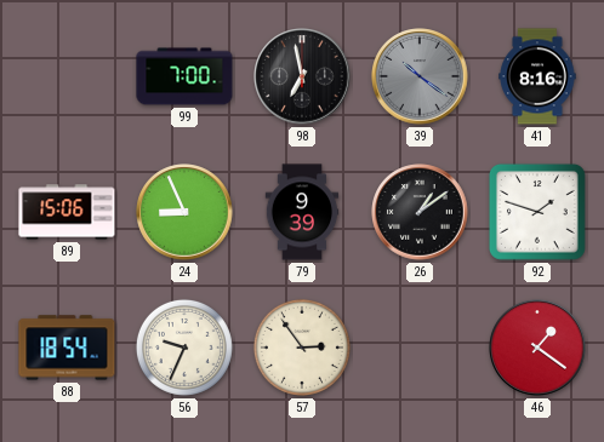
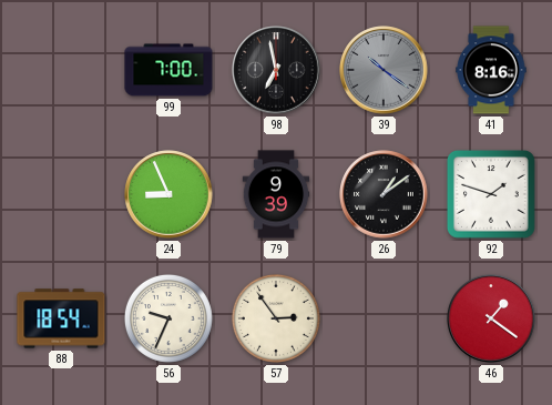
89: 15:06 -> none
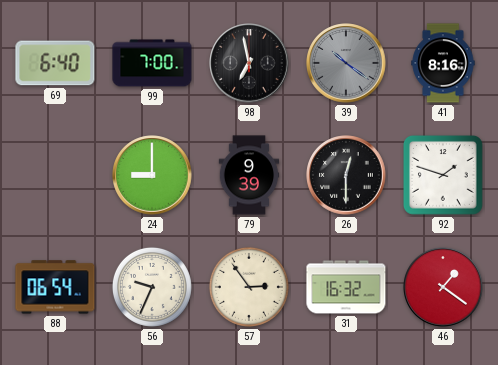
69: none -> 6:40
24: 8:56 -> 9:00
26: 1:09 -> 12:30
88: 18:54 -> 06:54
31: none -> 16:32
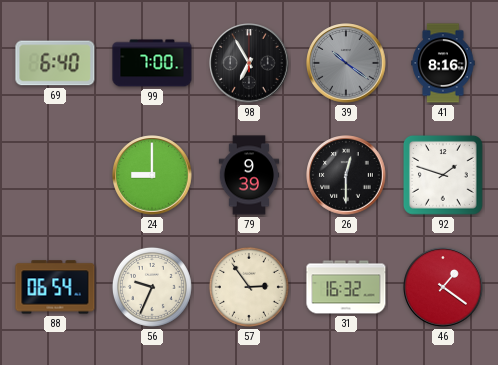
98: 6:58 -> 6:55
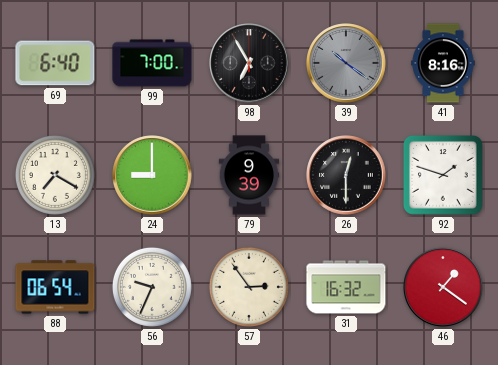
13: none -> 7:20
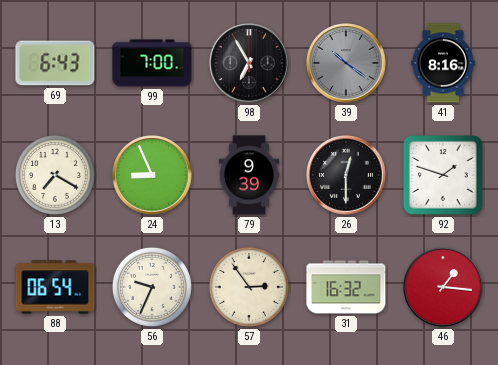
69: 6:40 -> 6:43
24: 9:00 -> 8:56
46: 1:21 -> 1:16
